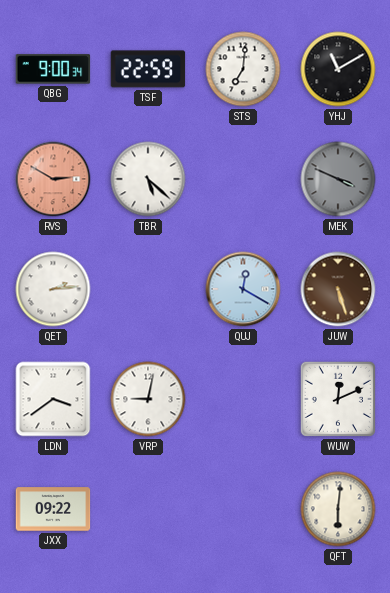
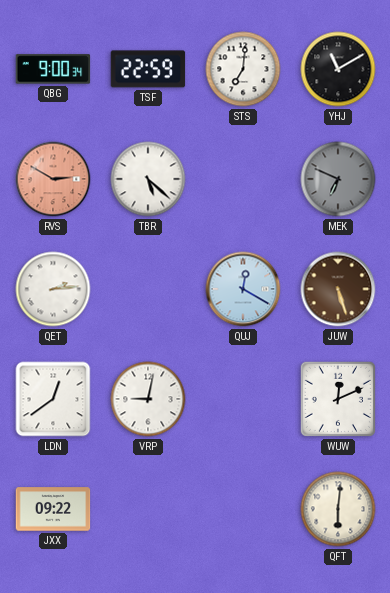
MEK: 3:49 -> 6:49
LDN: 3:39 -> 12:39
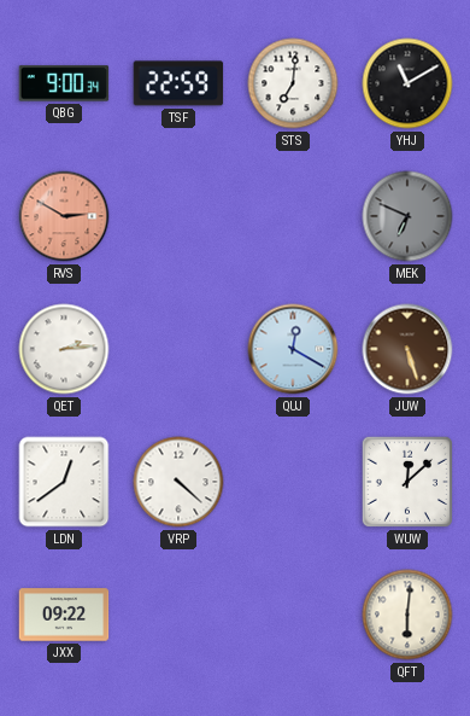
TBR: 5:22 -> none
VRP: 9:02 -> 4:22
WUW: 12:11 -> 12:08
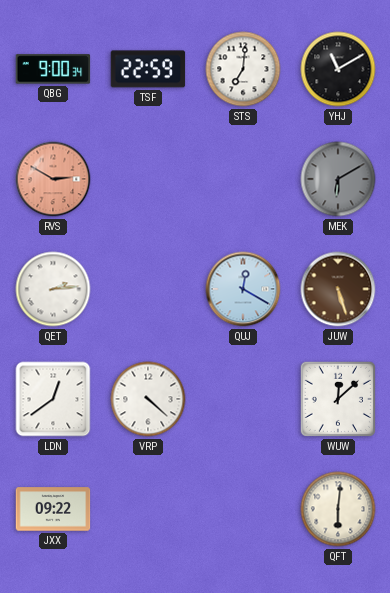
MEK: 6:49 -> 6:10
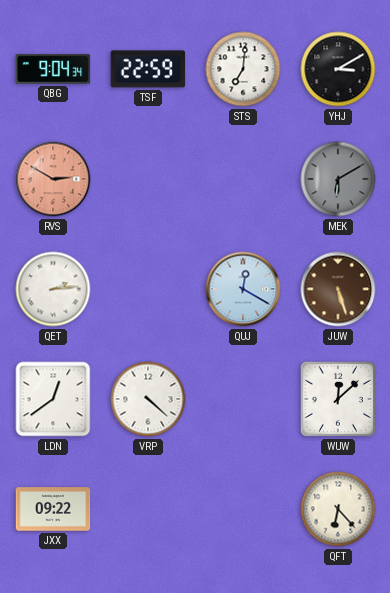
QBG: 9:00 -> 9:04
YHJ: 11:10 -> 3:10
QFT: 6:01 -> 6:23
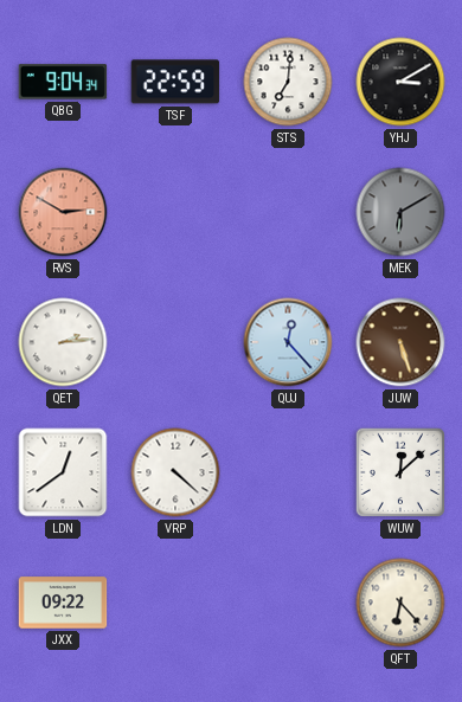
QUJ: 12:20 -> 12:23
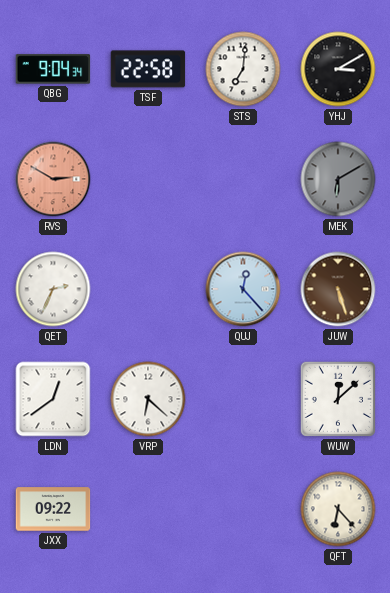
TSF: 22:59 -> 22:58
QET: 2:14 -> 2:34
VRP: 4:22 -> 6:22
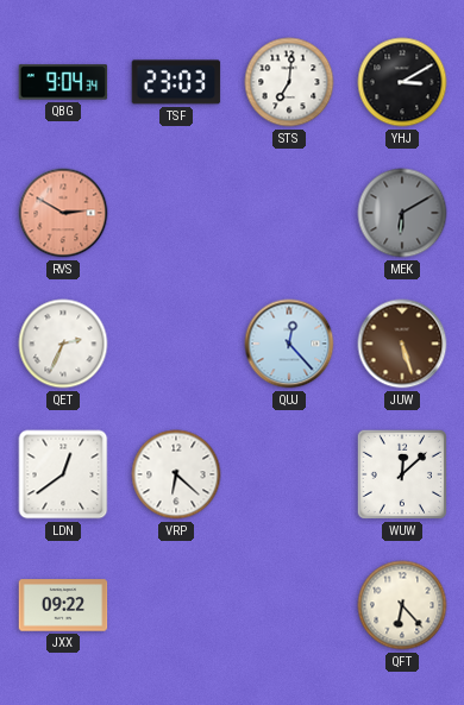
TSF: 22:58 -> 23:03
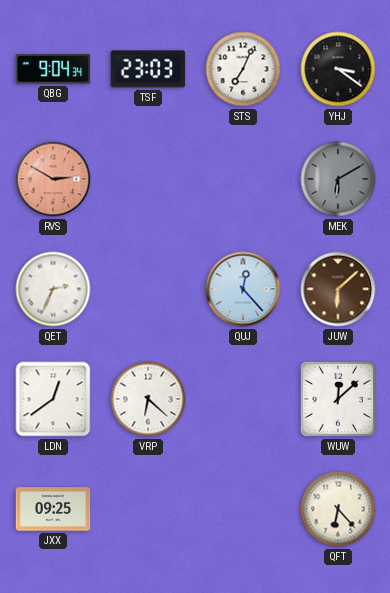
STS: 7:01 -> 7:04
YHJ: 3:10 -> 3:21
JUW: 5:27 -> 6:08
JXX: 09:22 -> 09:25
